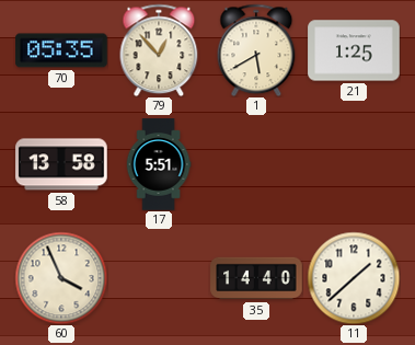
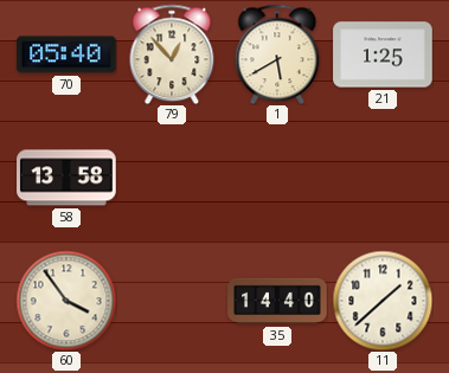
70: 05:35 -> 05:40
17: 5:51 -> none
60: 3:56 -> 3:54
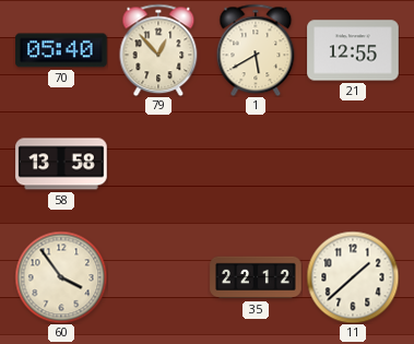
21: 1:25 -> 12:55
35: 14:40 -> 22:12
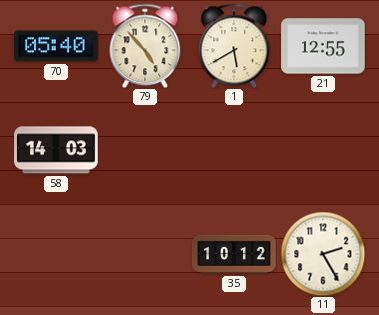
79: 12:53 -> 4:53
58: 13:58 -> 14:03
60: 3:54 -> none
35: 22:12 -> 10:12
11: 1:38 -> 2:25
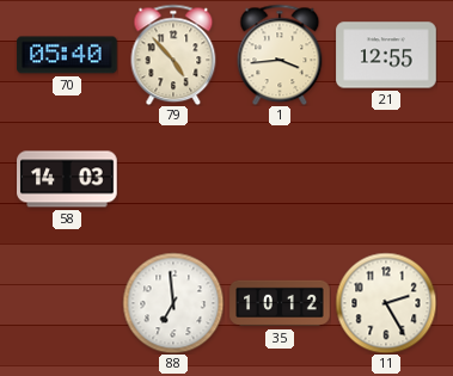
1: 5:40 -> 3:44
88: none -> 6:59
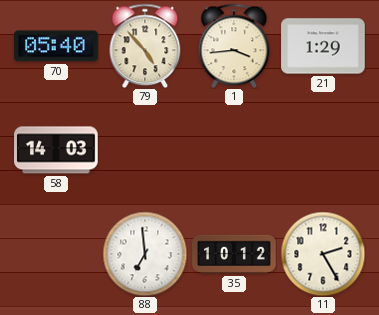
21: 12:55 -> 1:29
